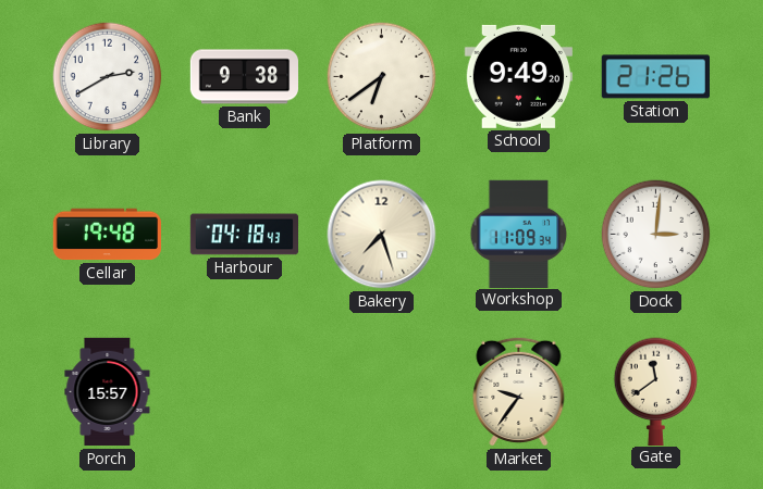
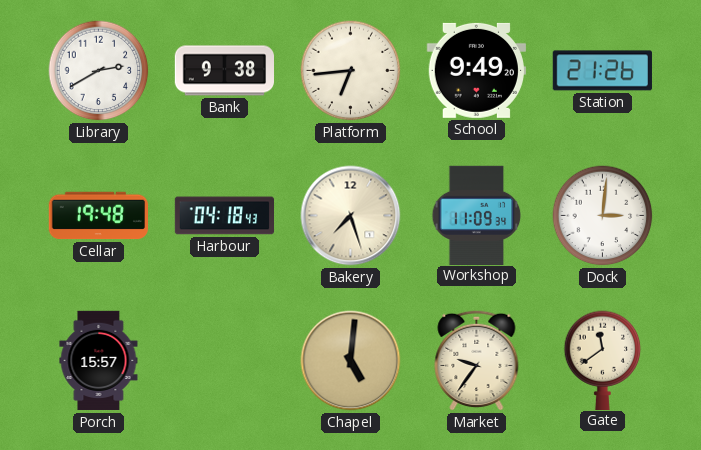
Platform: 6:39 -> 6:44
Chapel: none -> 5:01
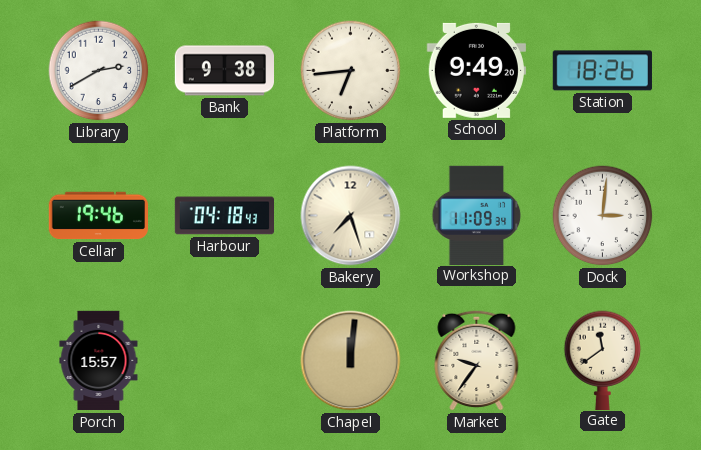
Station: 21:26 -> 18:26
Cellar: 19:48 -> 19:46
Chapel: 5:01 -> 12:01
